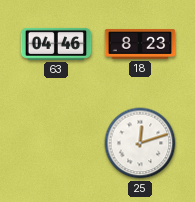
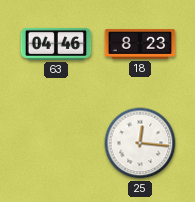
25: 12:12 -> 12:16
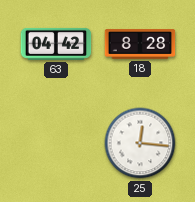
63: 04:46 -> 04:42
18: 8:23 -> 8:28
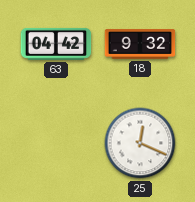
18: 8:28 -> 9:32
25: 12:16 -> 12:19
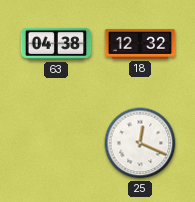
63: 04:42 -> 04:38
18: 9:32 -> 12:32
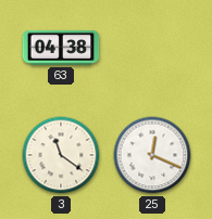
18: 12:32 -> none
3: none -> 11:21
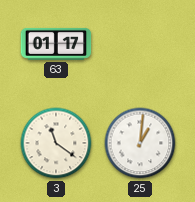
63: 04:38 -> 01:17
25: 12:19 -> 1:01
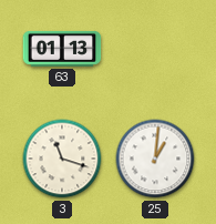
63: 01:17 -> 01:13
3: 11:21 -> 11:18
